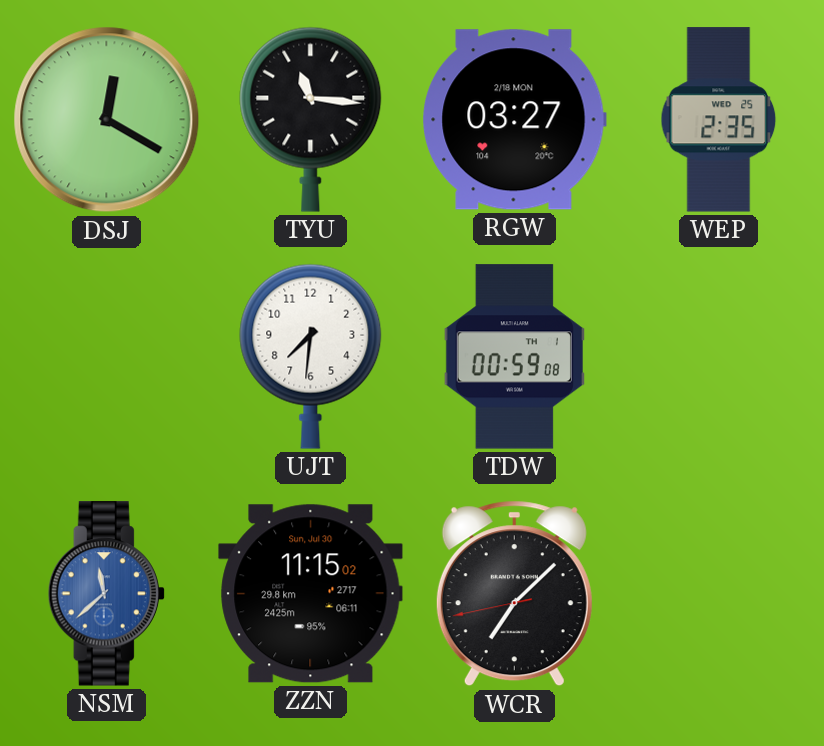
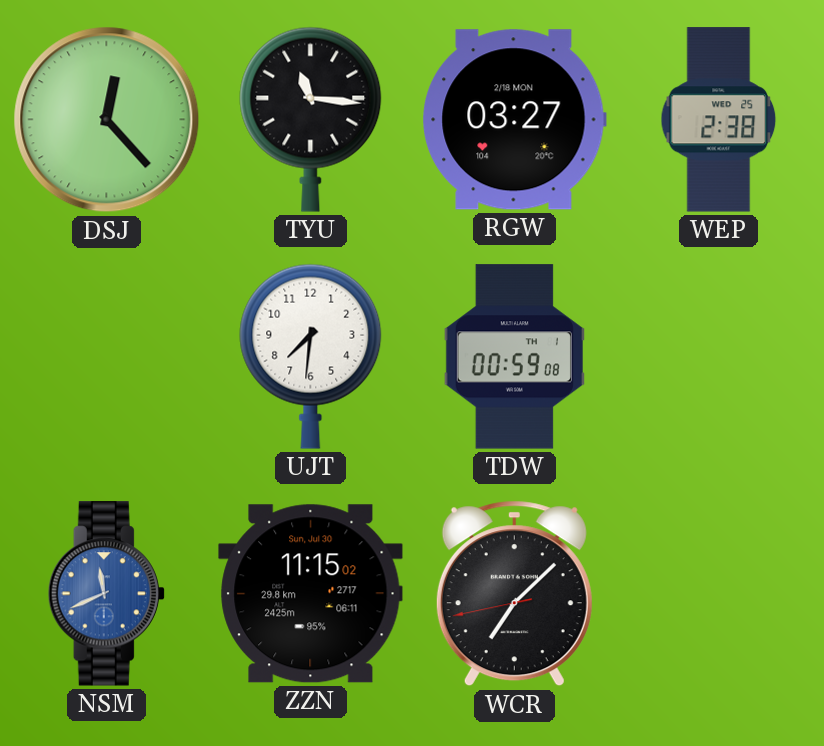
DSJ: 12:20 -> 12:23
WEP: 2:35 -> 2:38
NSM: 11:38 -> 11:41
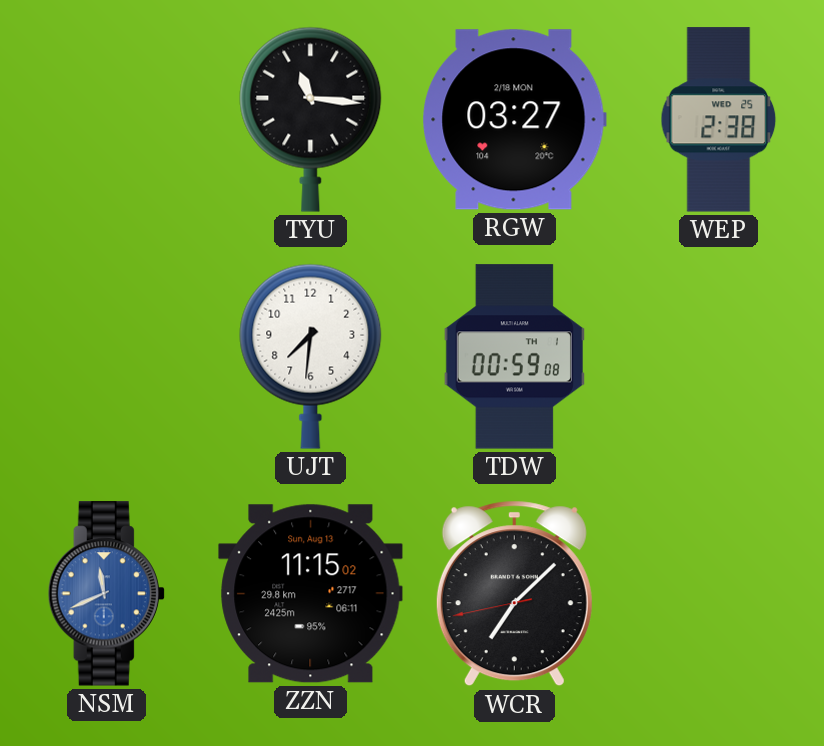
DSJ: 12:23 -> none
ZZN date: Sun, Jul 30 -> Sun, Aug 13
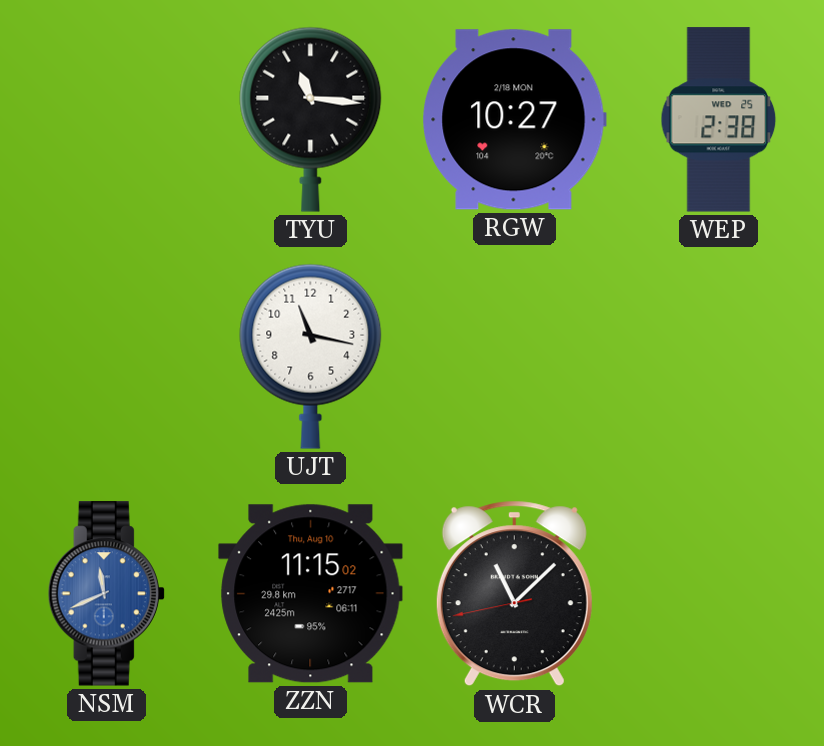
RGW: 03:27 -> 10:27
UJT: 7:31 -> 11:17
TDW: 00:59 -> none
ZZN date: Sun, Aug 13 -> Thu, Aug 10
WCR: 7:07 -> 11:07
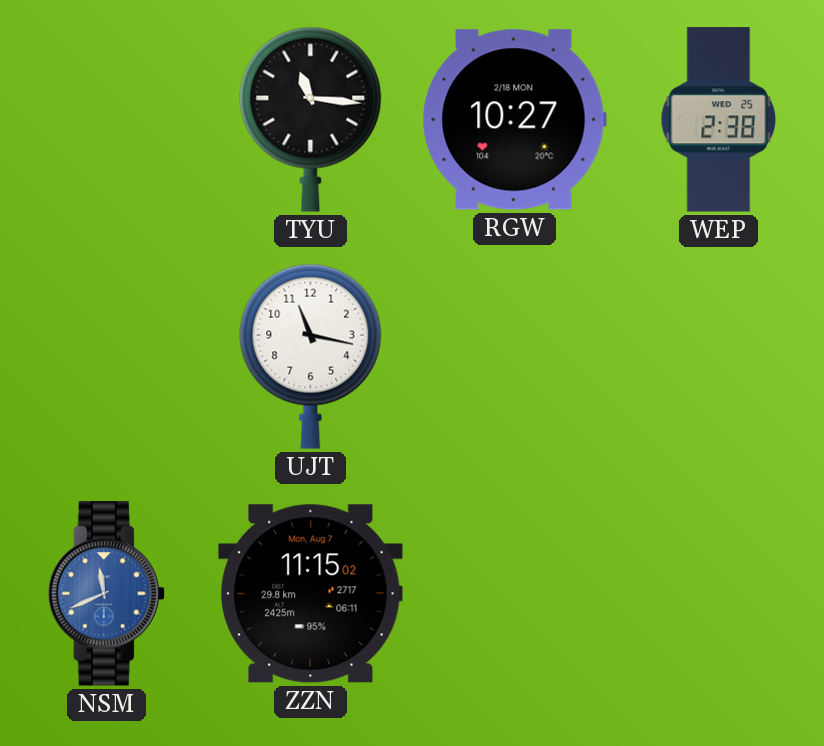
ZZN date: Thu, Aug 10 -> Mon, Aug 7
WCR: 11:07 -> none
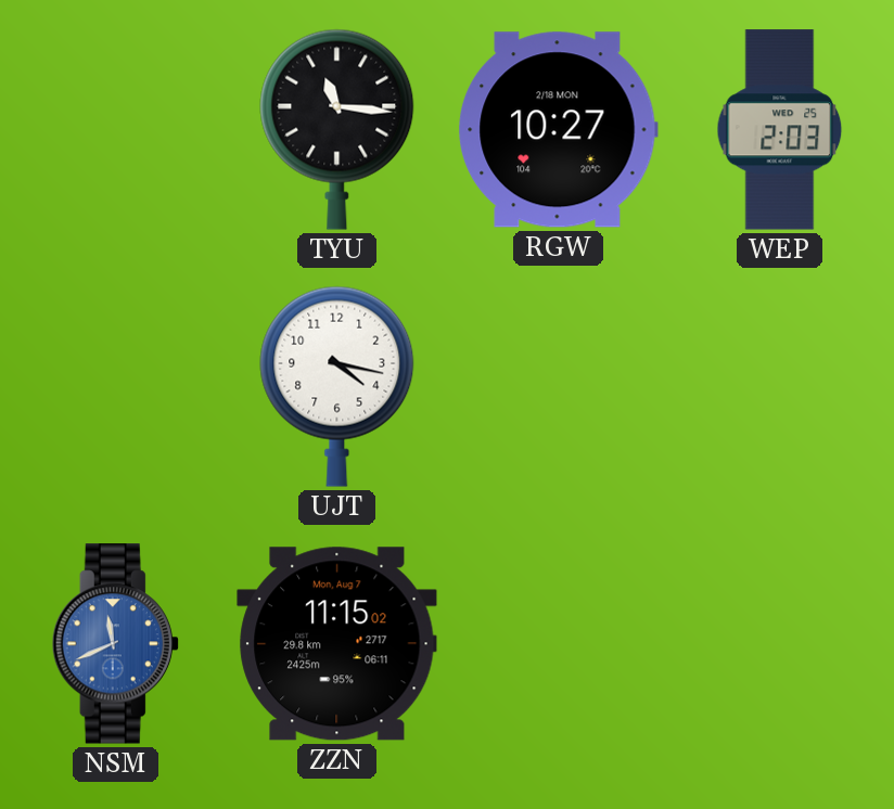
WEP: 2:38 -> 2:03
UJT: 11:17 -> 4:17
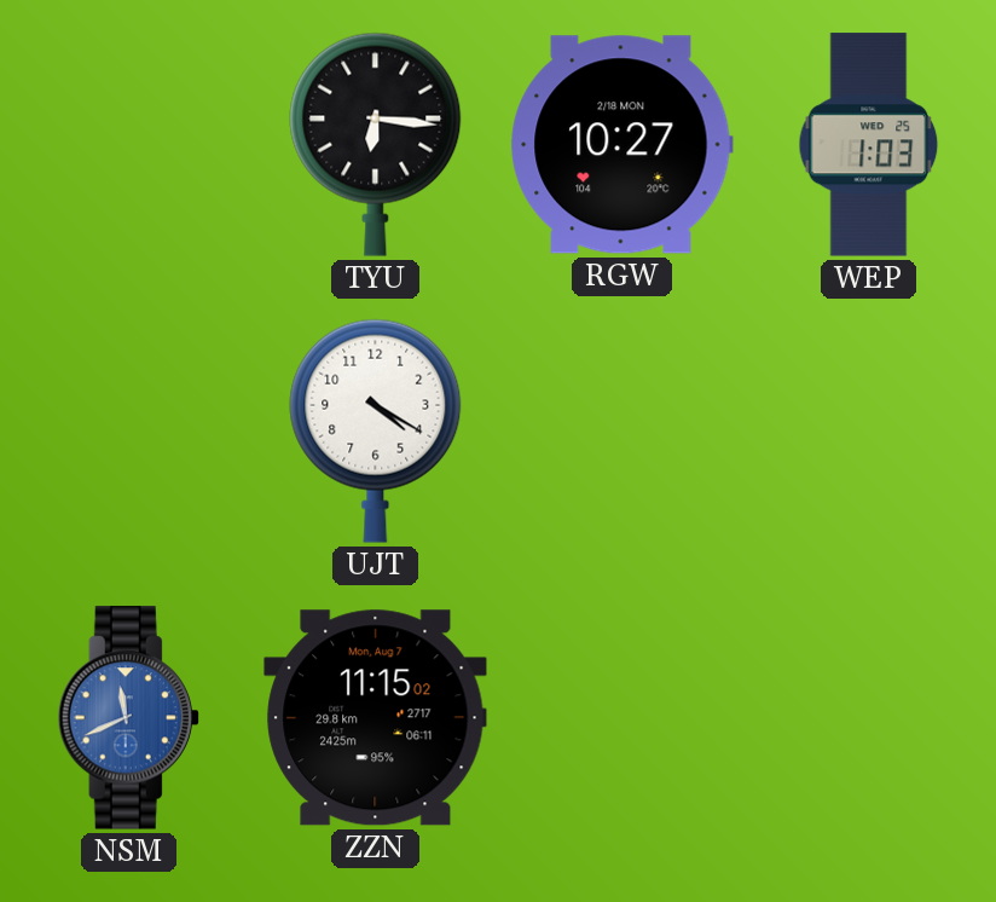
TYU: 11:16 -> 6:16
WEP: 2:03 -> 1:03
UJT: 4:17 -> 4:20
